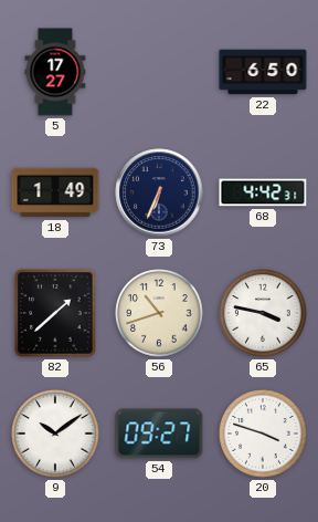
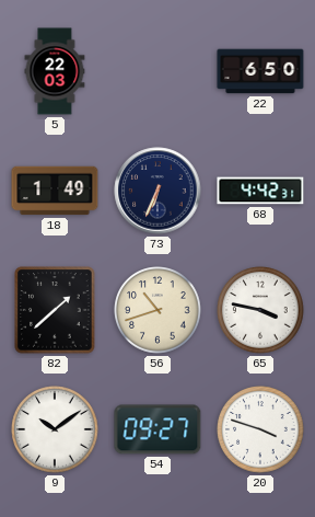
5: 17:27 -> 22:03
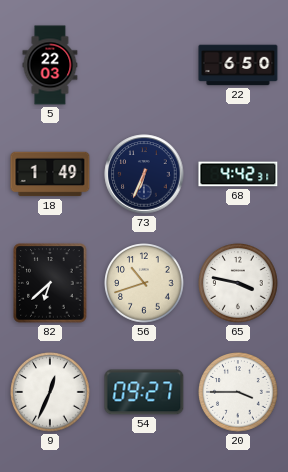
82: 1:38 -> 6:38
9: 10:09 -> 12:34
20: 3:48 -> 3:45
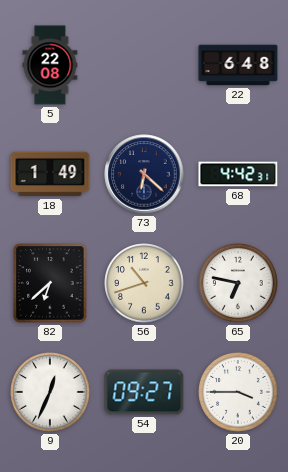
5: 22:03 -> 22:08
22: 6:50 -> 6:48
73: 6:34 -> 6:22
65: 3:47 -> 6:47
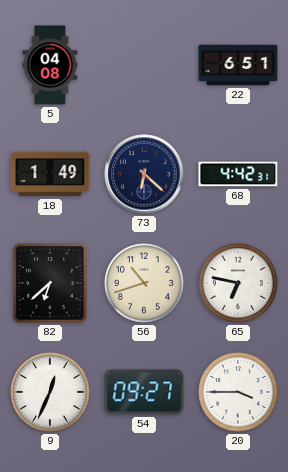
5: 22:08 -> 04:08
22: 6:48 -> 6:51
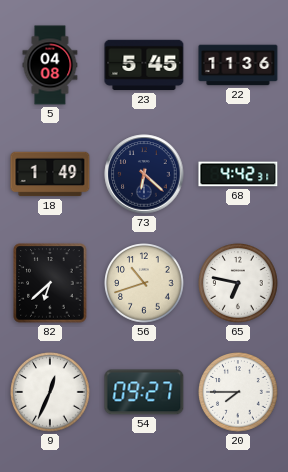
23: none -> 5:45
22: 6:51 -> 11:36
20: 3:45 -> 7:45
